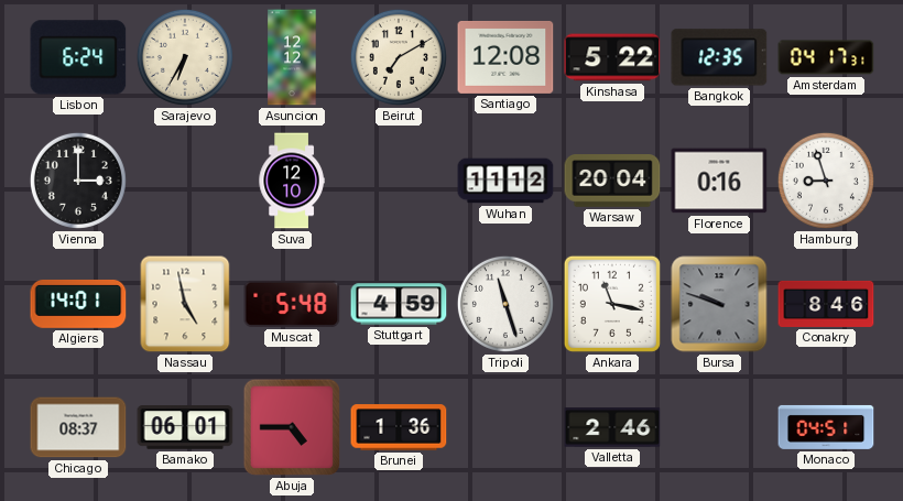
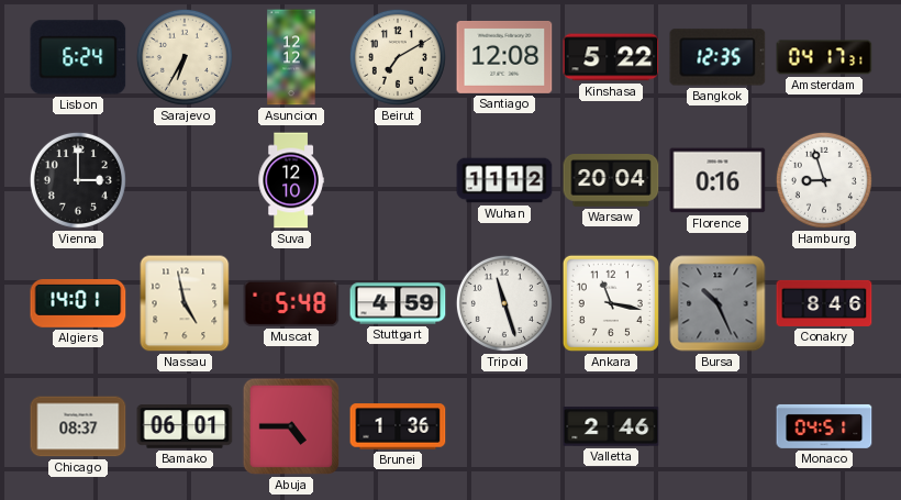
Bursa: 9:48 -> 10:26
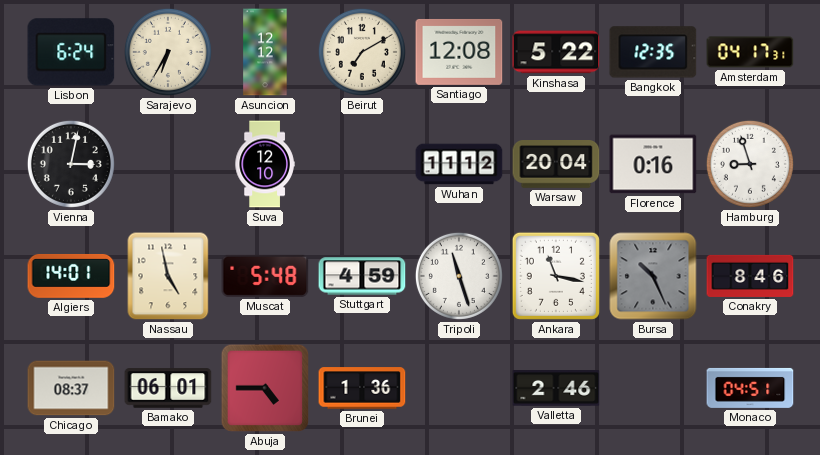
Vienna: 3:00 -> 3:02
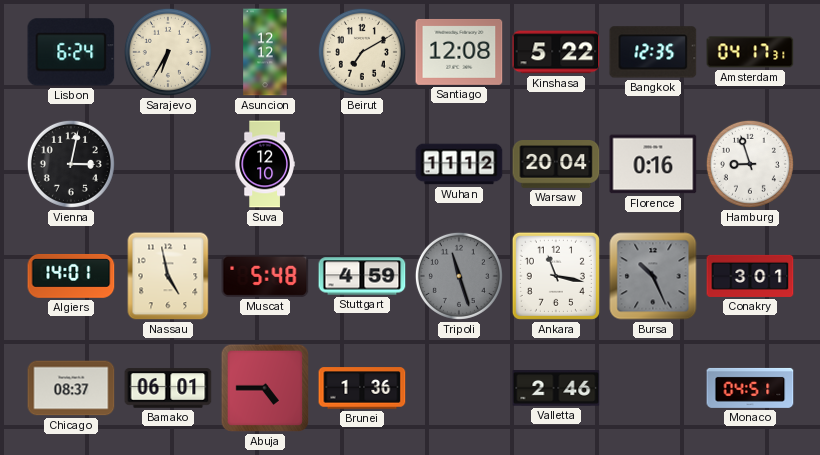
Tripoli dial: white -> grey
Conakry: 8:46 -> 3:01
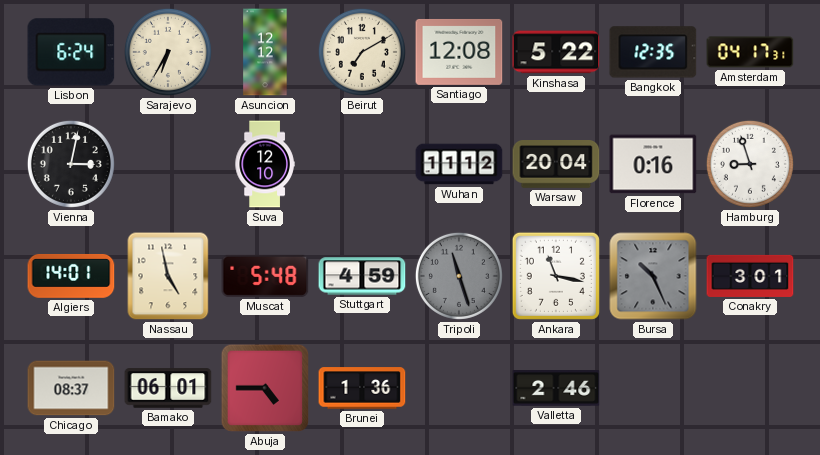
Monaco: 04:51 -> none
